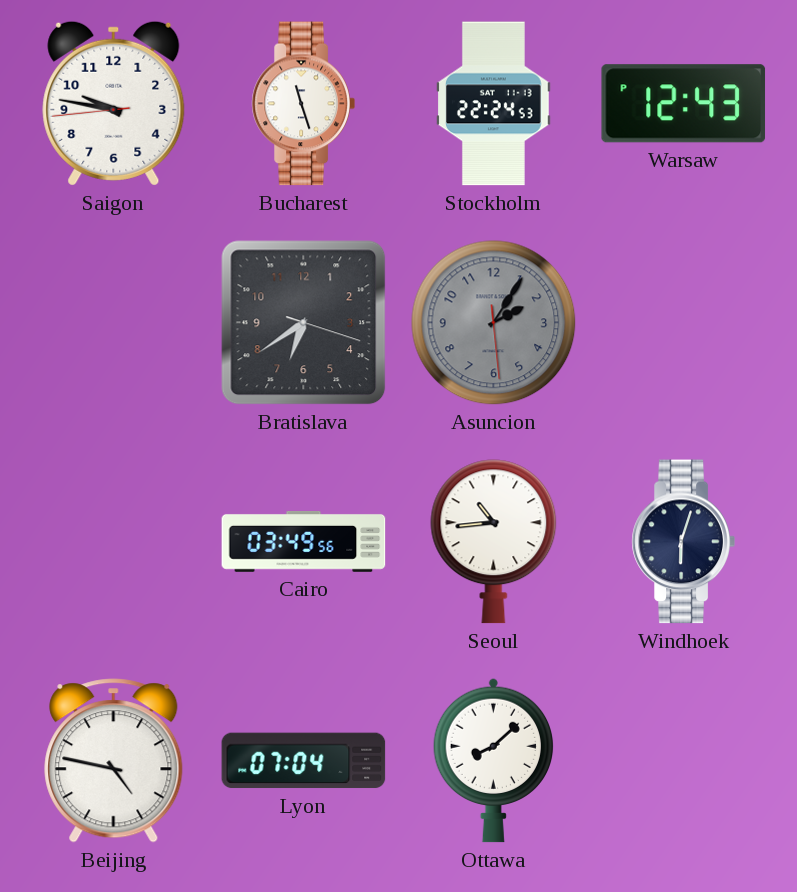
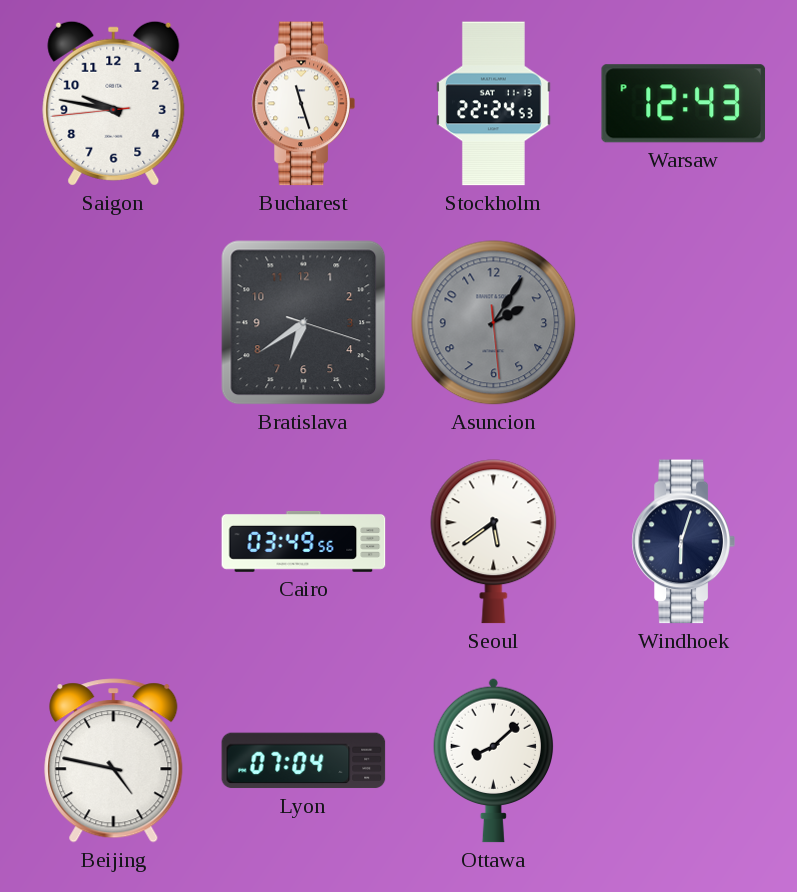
Seoul: 10:44 -> 5:39
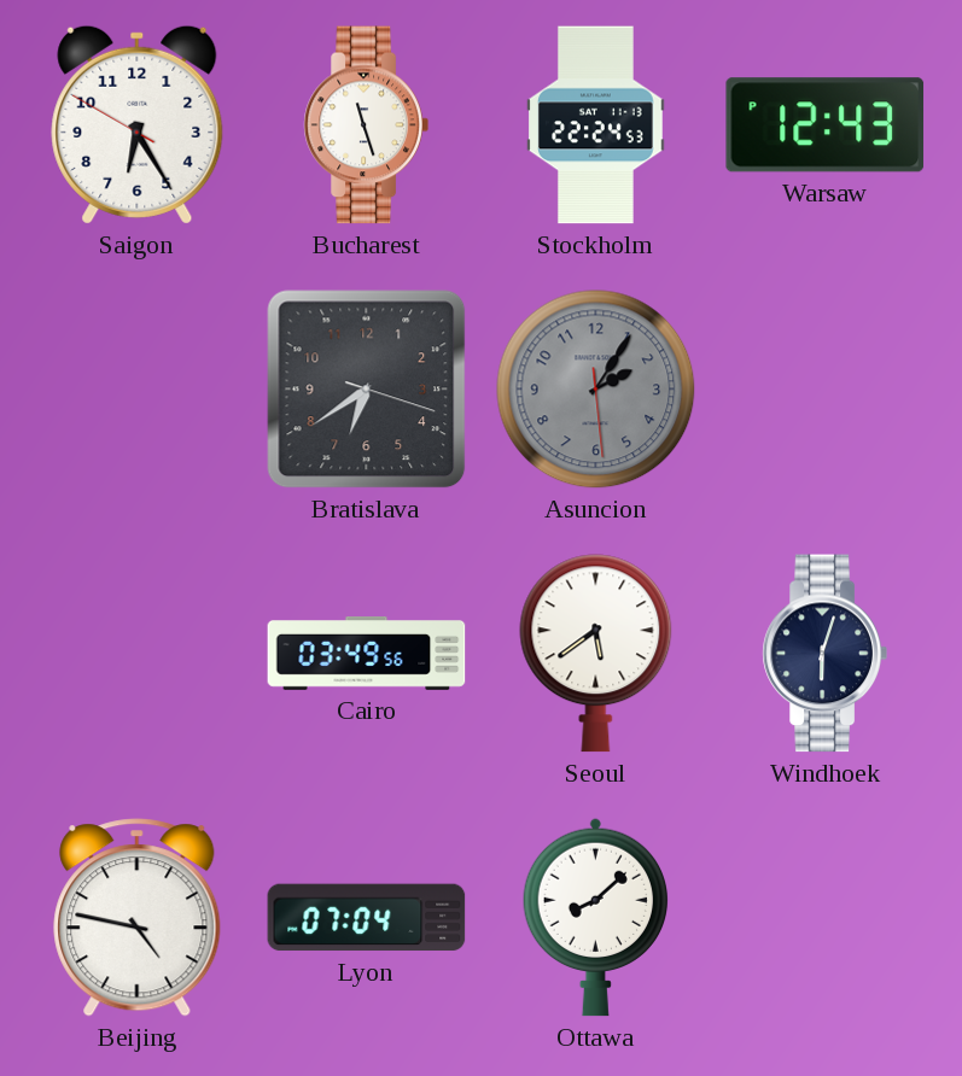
Saigon: 9:46 -> 6:24
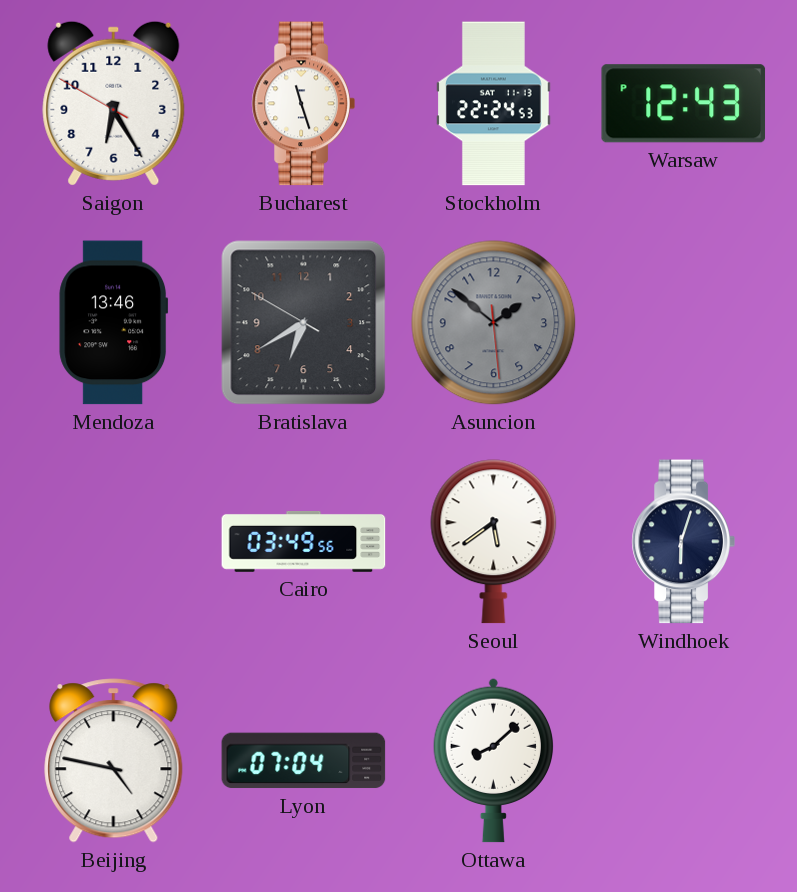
Mendoza: none -> 13:46
Bratislava: 6:39:18 -> 6:39:50
Asuncion: 2:05 -> 1:51
